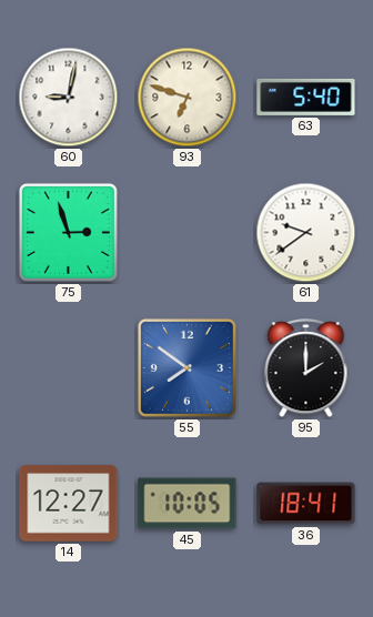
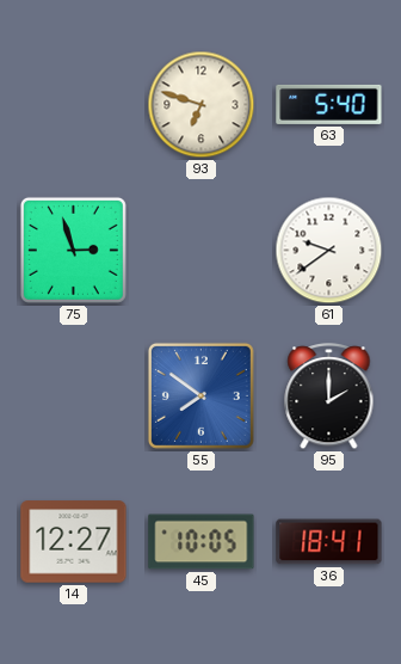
60: 9:02 -> none
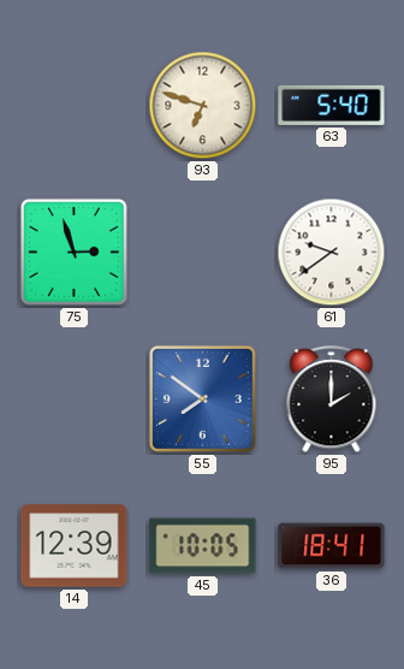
14: 12:27 -> 12:39
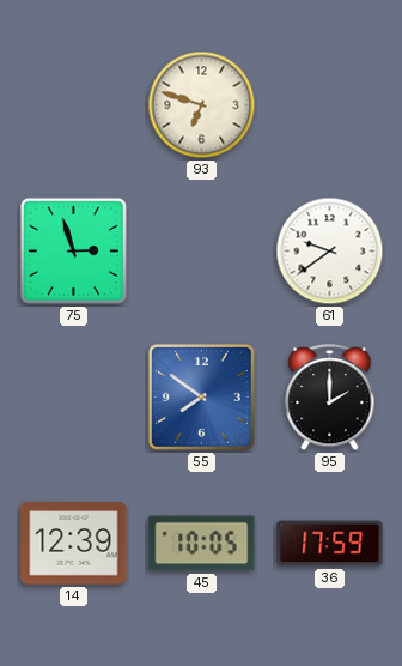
63: 5:40 -> none
36: 18:41 -> 17:59
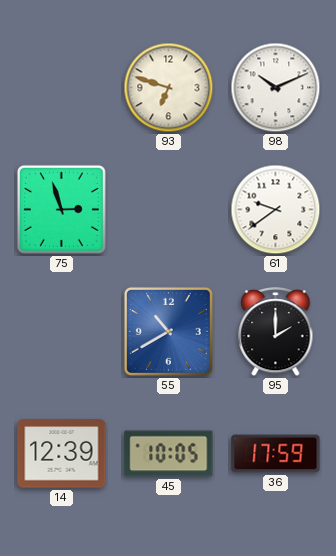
98: none -> 10:11
55: 7:51 -> 10:40
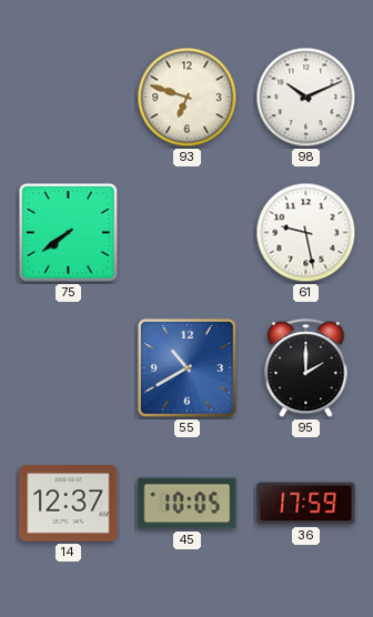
75: 2:57 -> 7:39
61: 9:39 -> 9:28
14: 12:39 -> 12:37
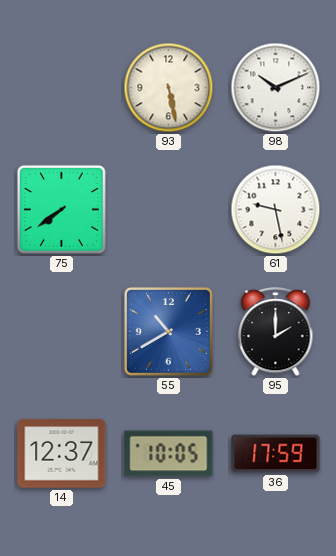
93: 6:48 -> 5:28
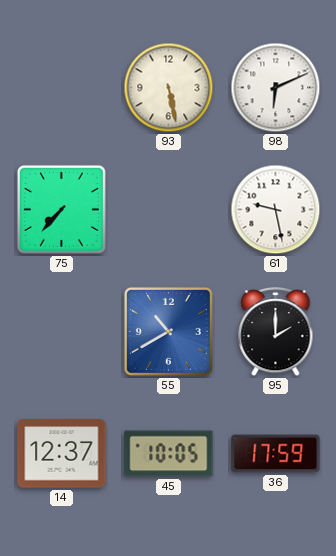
98: 10:11 -> 6:11
75: 7:39 -> 7:37
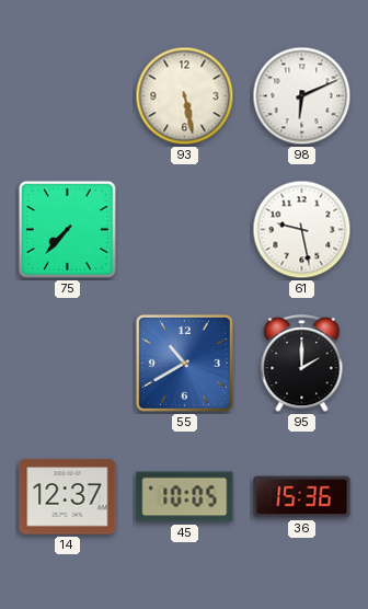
36: 17:59 -> 15:36
